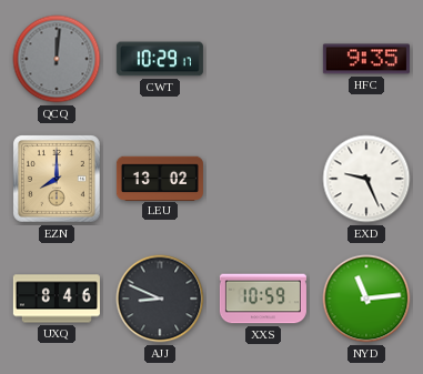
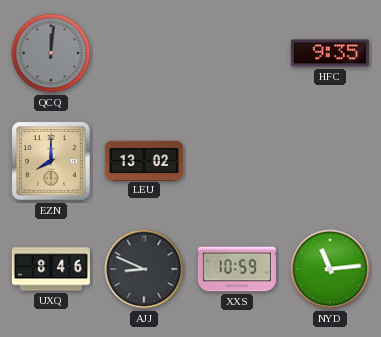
CWT: 10:29 -> none
EXD: 9:26 -> none
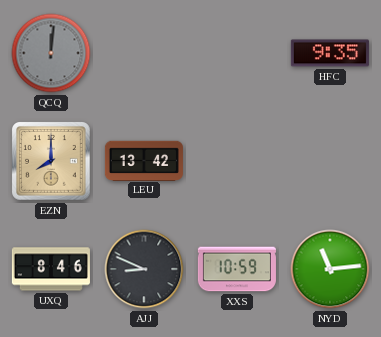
LEU: 13:02 -> 13:42
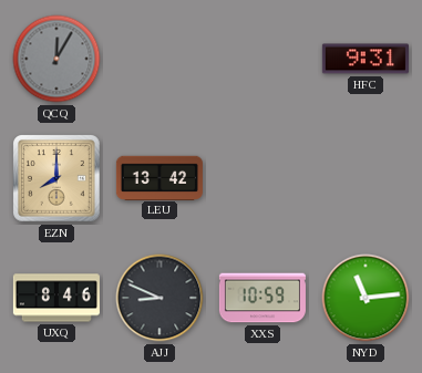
QCQ: 12:01 -> 12:05
HFC: 9:35 -> 9:31
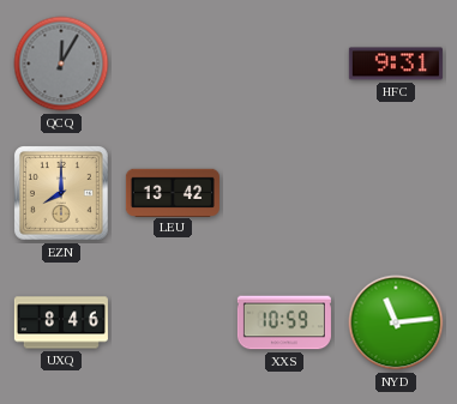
AJJ: 8:49 -> none
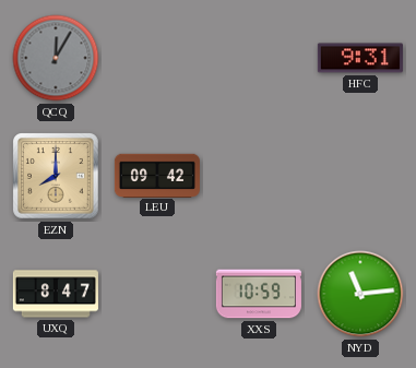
LEU: 13:42 -> 09:42
UXQ: 8:46 -> 8:47
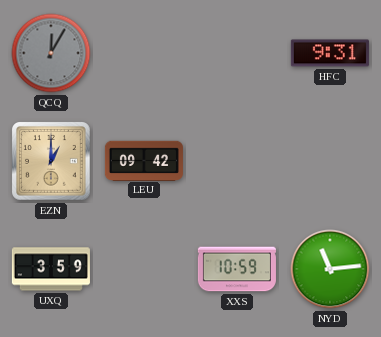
EZN: 8:00 -> 1:00
UXQ: 8:47 -> 3:59
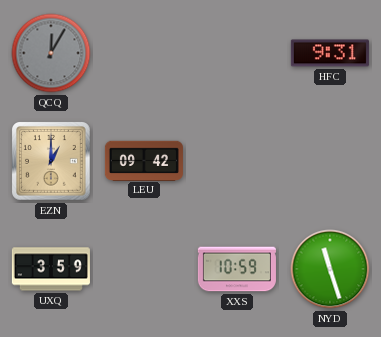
NYD: 11:14 -> 11:27
